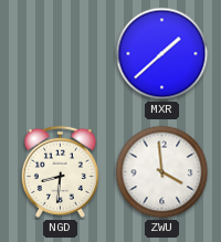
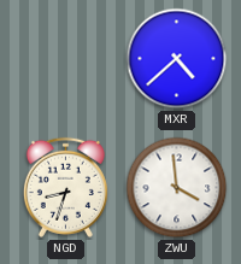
MXR: 1:38 -> 4:38
NGD: 8:31 -> 8:33
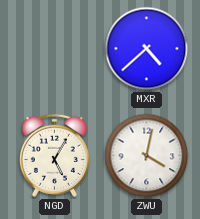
NGD: 8:33 -> 5:05
ZWU: 3:59 -> 4:02
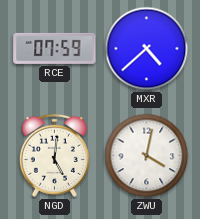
RCE: none -> 07:59
NGD: 5:05 -> 5:01
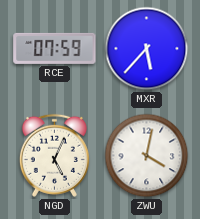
MXR: 4:38 -> 5:37
NGD: 5:01 -> 5:04
